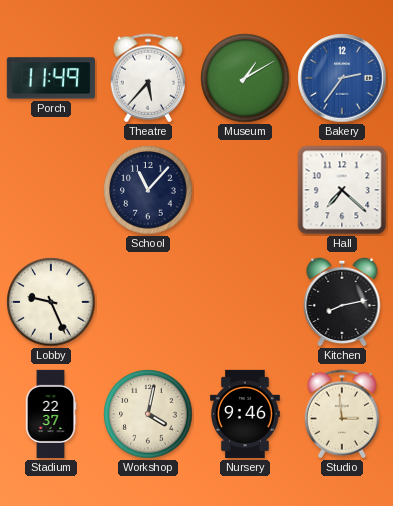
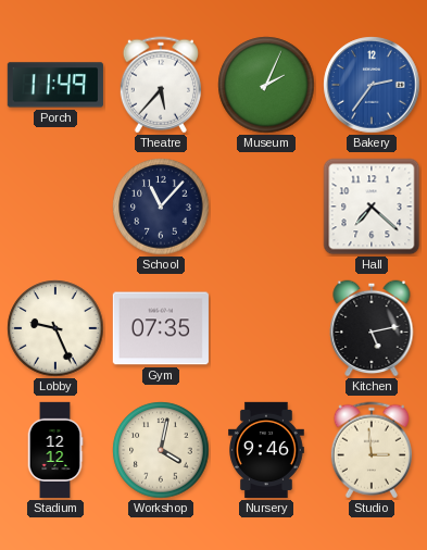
Museum: 1:10 -> 2:04
Gym: none -> 07:35
Kitchen: 8:13 -> 5:13
Stadium: 22:37 -> 12:12
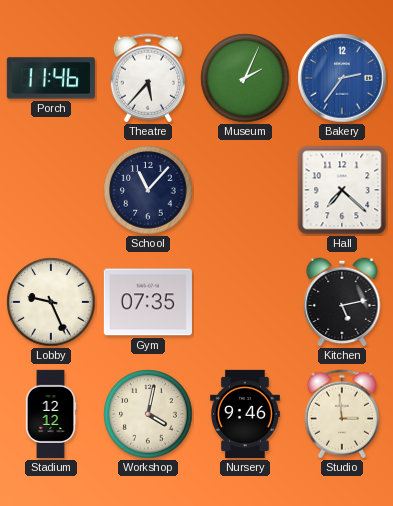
Porch: 11:49 -> 11:46
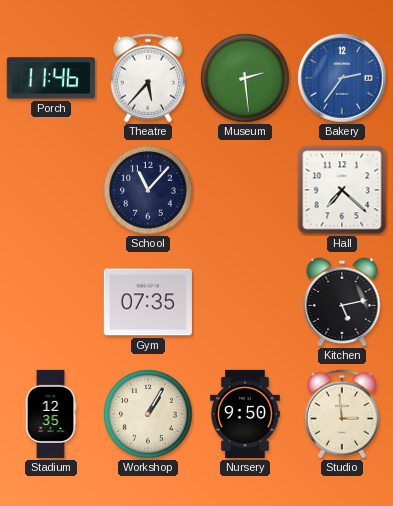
Museum: 2:04 -> 2:29
Lobby: 9:26 -> none
Stadium: 12:12 -> 12:35
Workshop: 4:02 -> 1:05
Nursery: 9:46 -> 9:50
